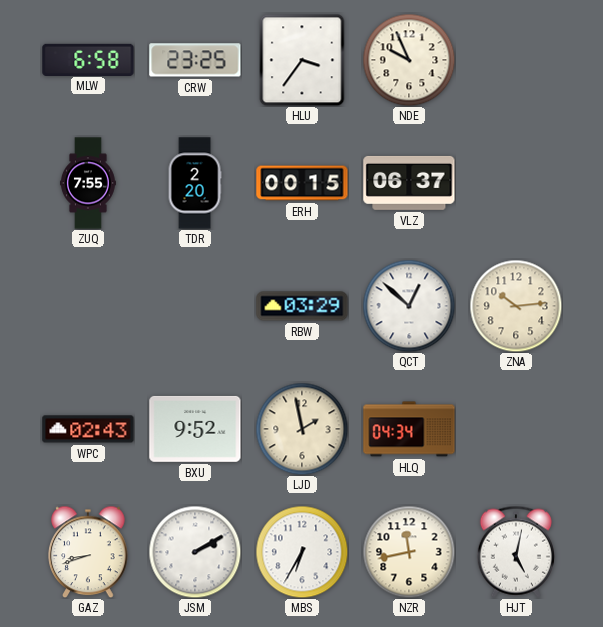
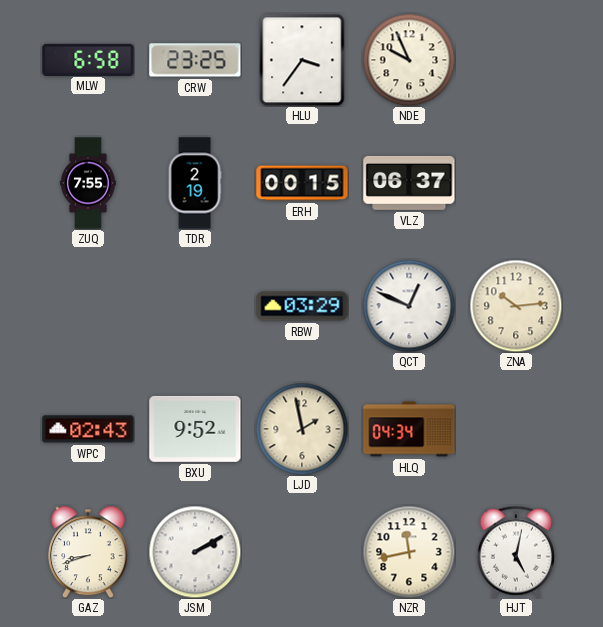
TDR: 2:20 -> 2:19
QCT: 12:52 -> 12:49
MBS: 6:35 -> none
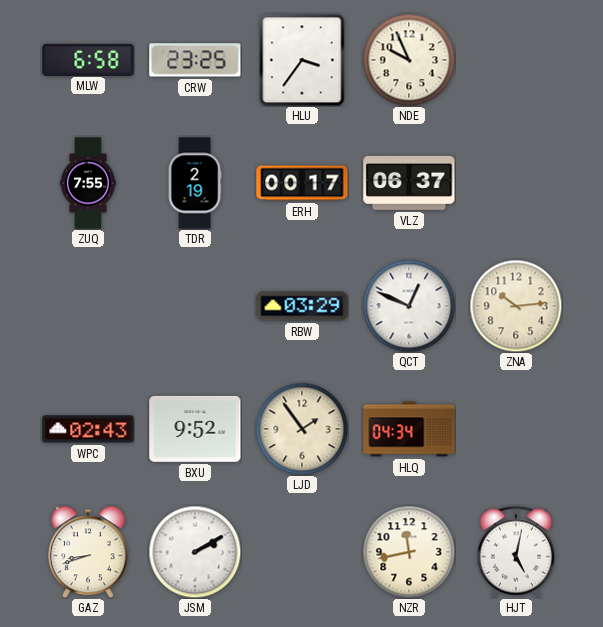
ERH: 00:15 -> 00:17
LJD: 1:58 -> 1:54
